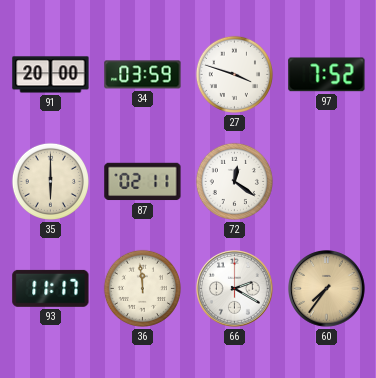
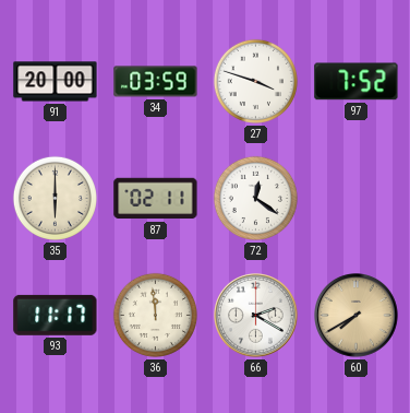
60: 7:36 -> 7:40
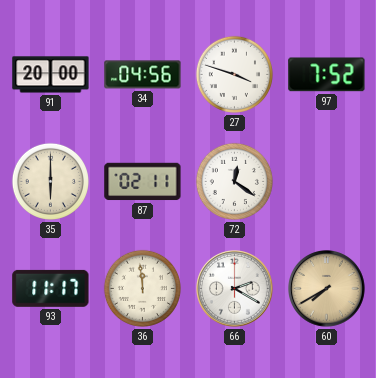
34: 03:59 -> 04:56
